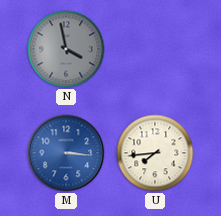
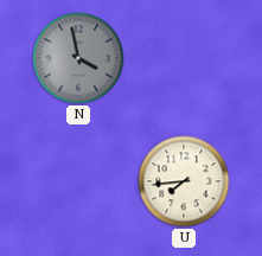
M: 3:16 -> none
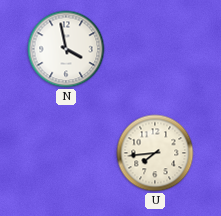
N dial: grey -> white
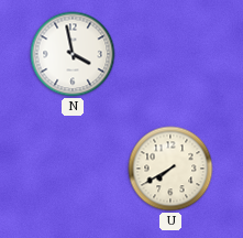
U: 7:44 -> 7:40
